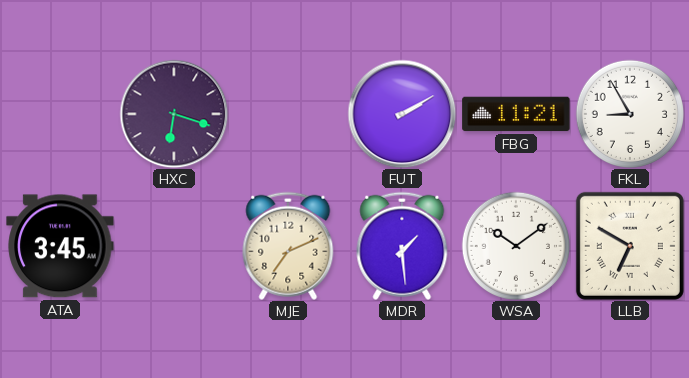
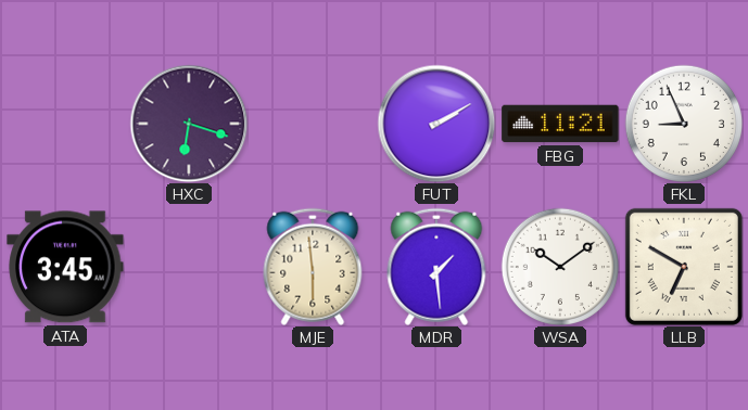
FKL: 8:55 -> 8:56
MJE: 7:11 -> 5:59
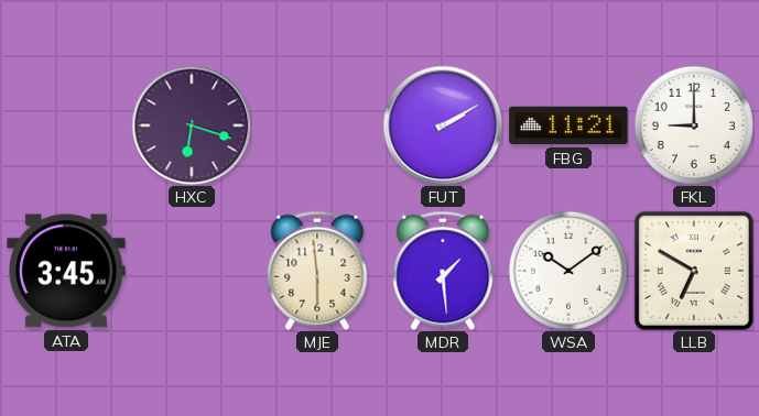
FKL: 8:56 -> 9:00
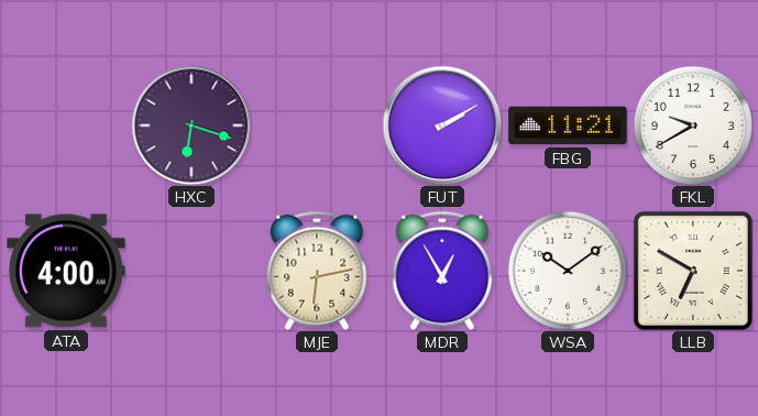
FKL: 9:00 -> 9:40
ATA: 3:45 -> 4:00
MJE: 5:59 -> 6:13
MDR: 1:29 -> 12:55
